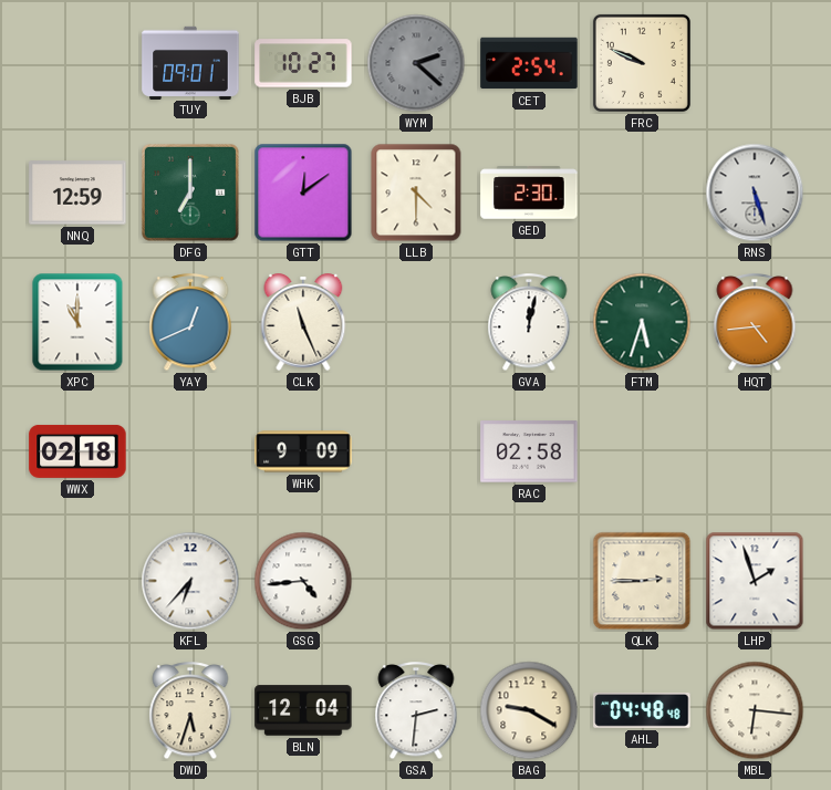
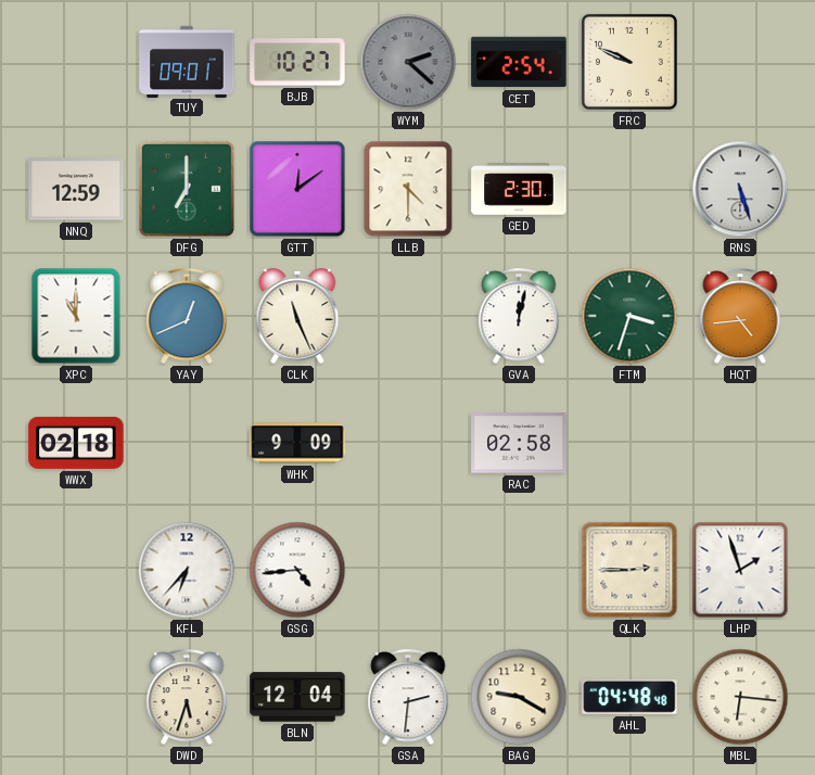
FTM: 5:33 -> 3:33
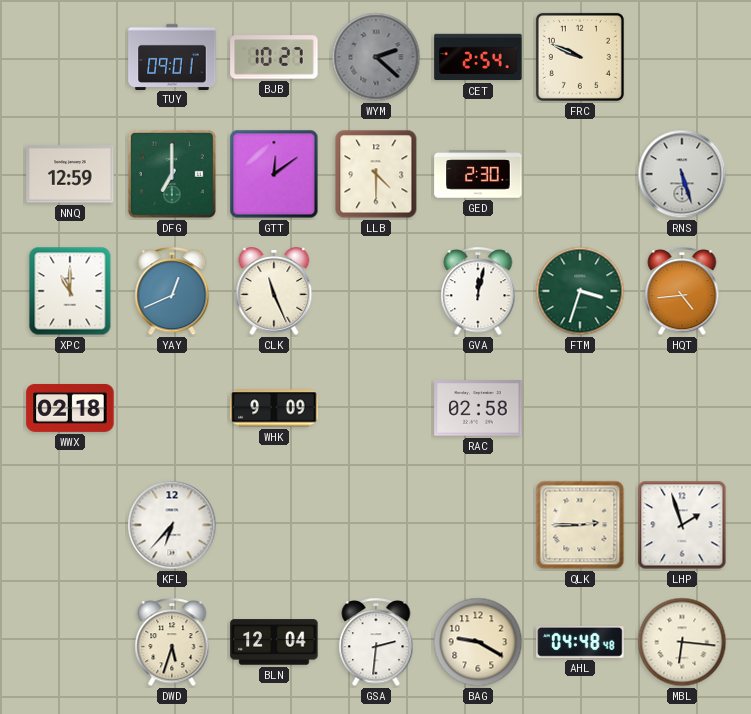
GSG: 4:44 -> none
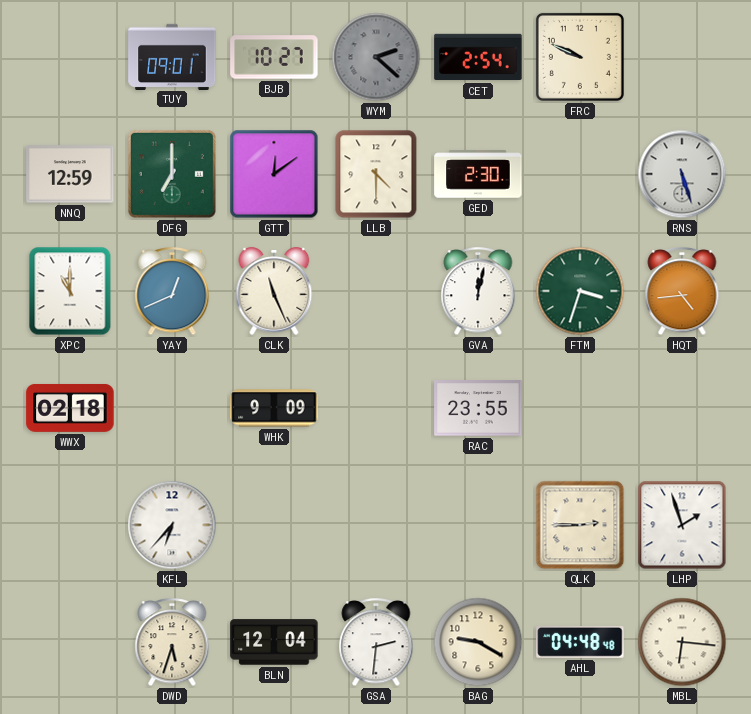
RAC: 02:58 -> 23:55
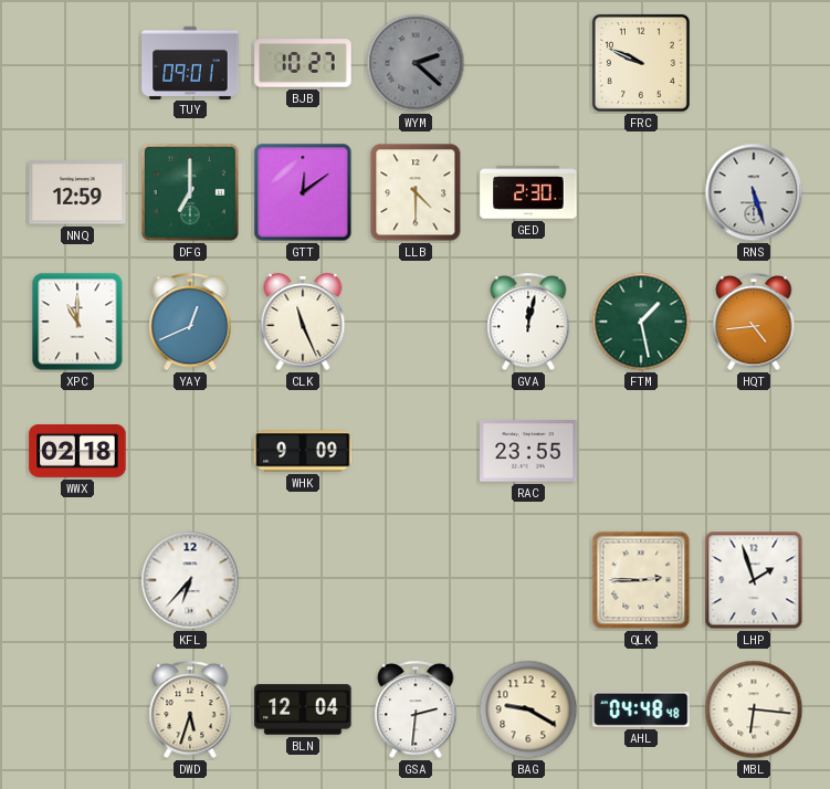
CET: 2:54 -> none
FTM: 3:33 -> 1:28
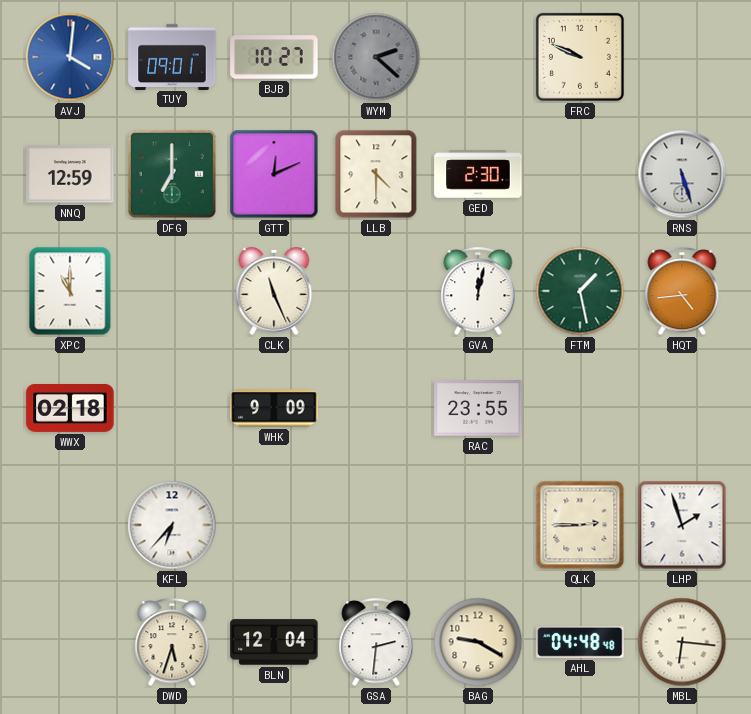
AVJ: none -> 4:01
GTT: 12:09 -> 12:11
YAY: 12:41 -> none
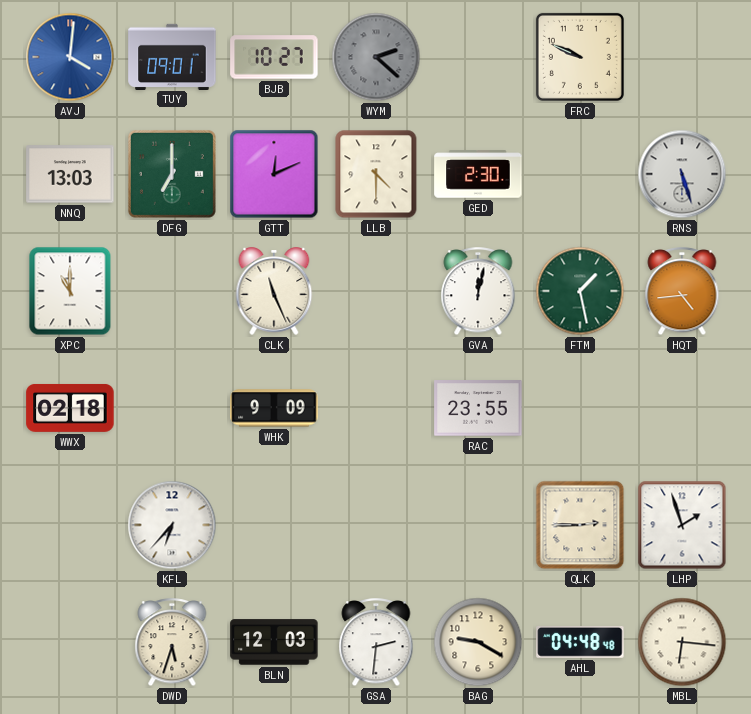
NNQ: 12:59 -> 13:03
BLN: 12:04 -> 12:03
